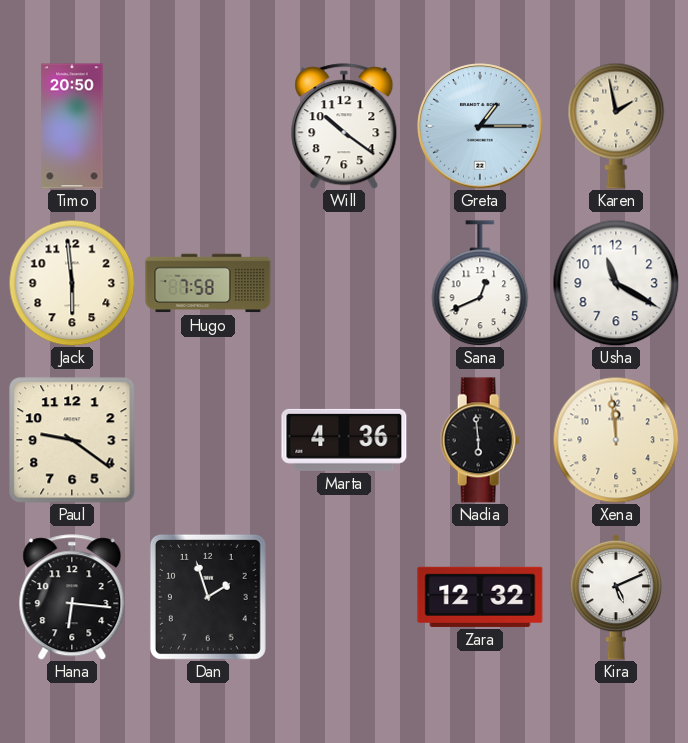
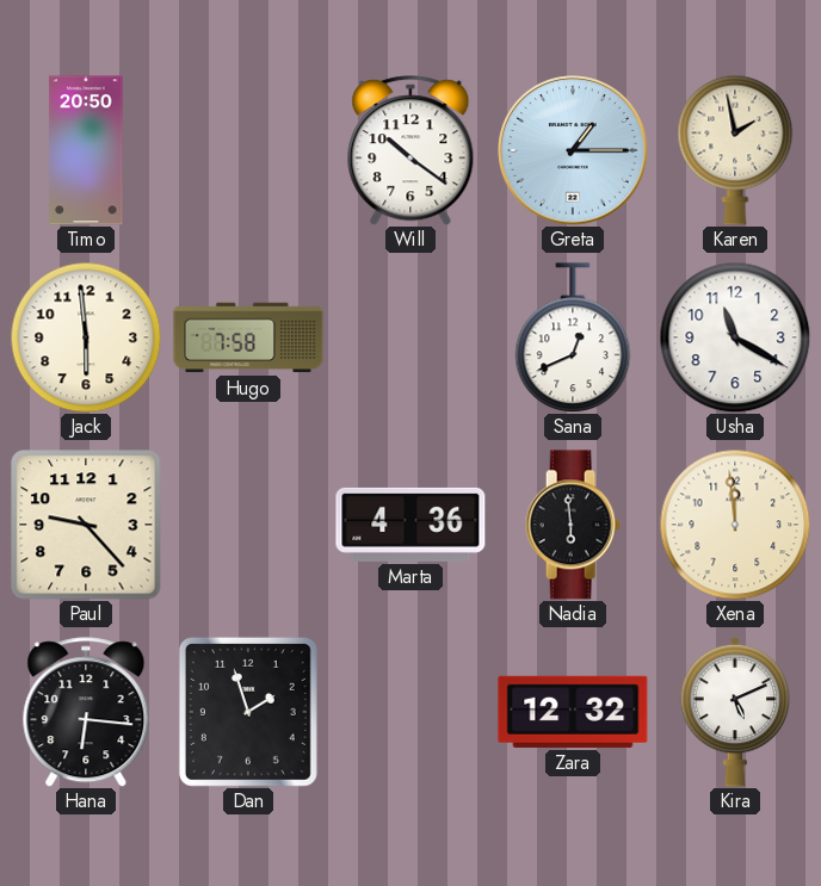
Paul: 9:21 -> 9:23
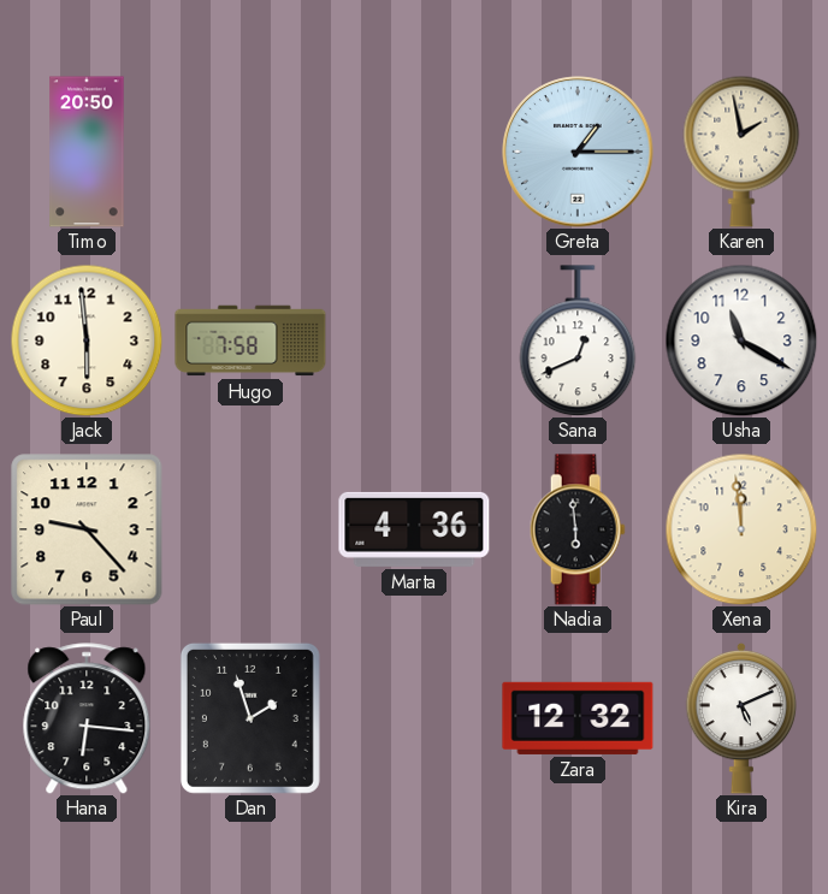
Will: 10:21 -> none
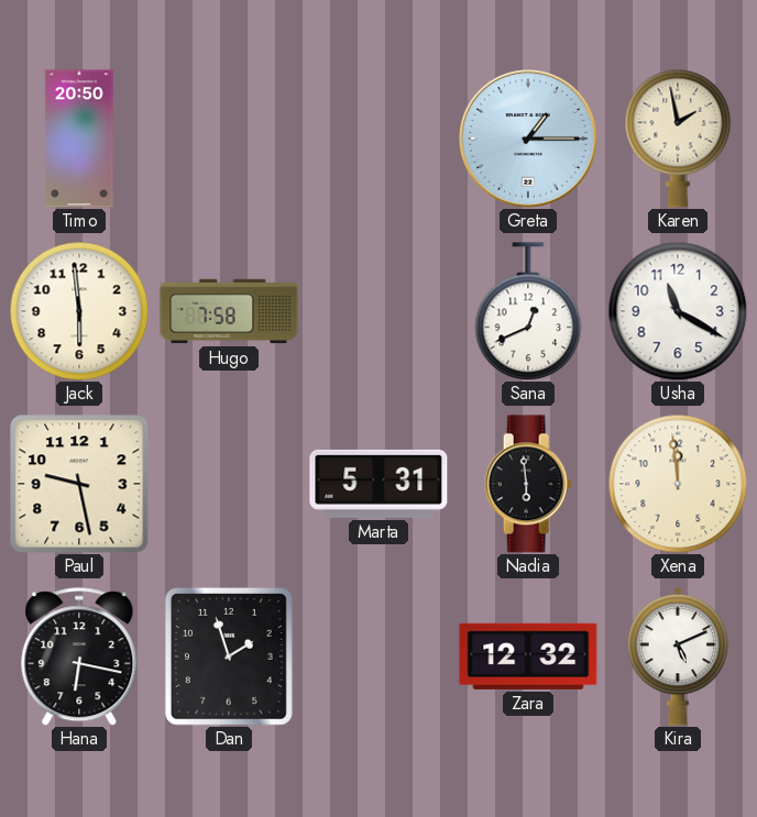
Paul: 9:23 -> 9:28
Marta: 4:36 -> 5:31
Hana: 6:16 -> 6:17
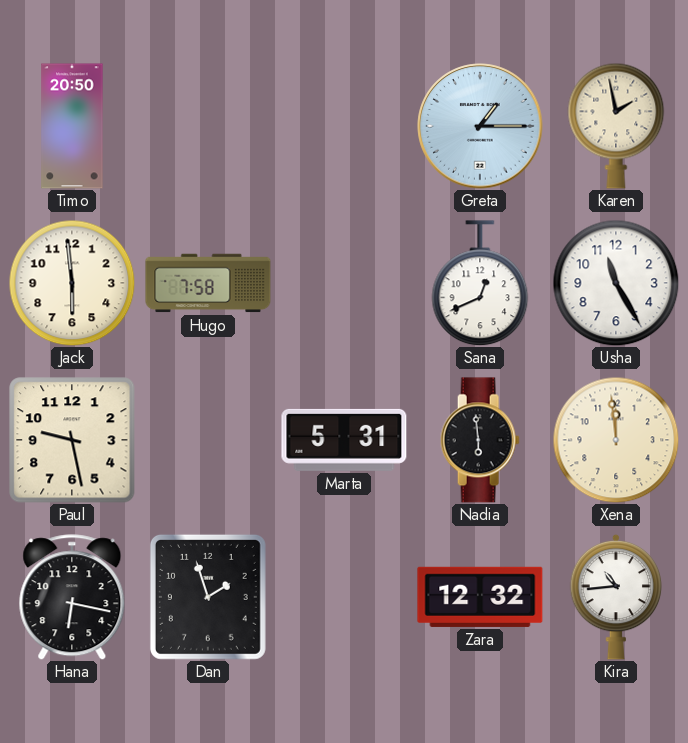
Usha: 11:20 -> 11:25
Kira: 5:11 -> 10:44
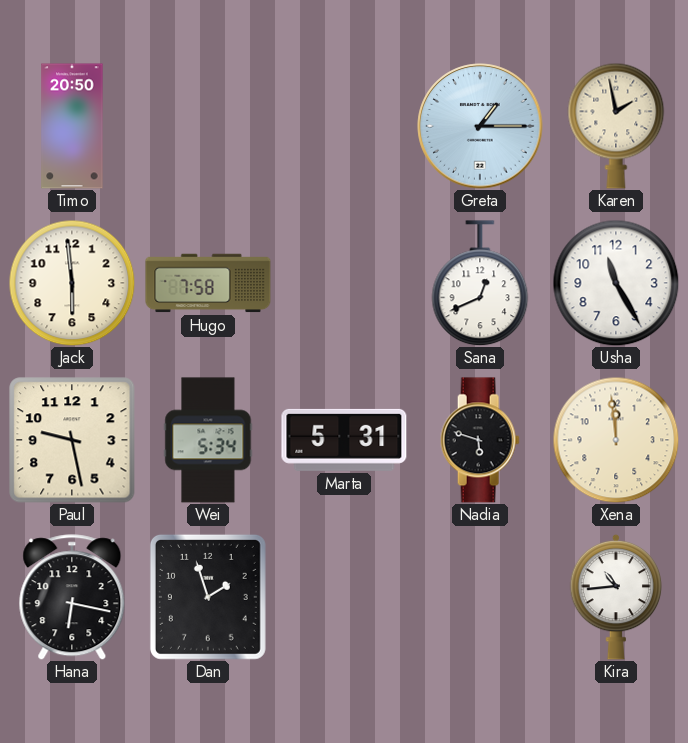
Wei: none -> 5:34
Nadia: 5:59 -> 5:48
Zara: 12:32 -> none
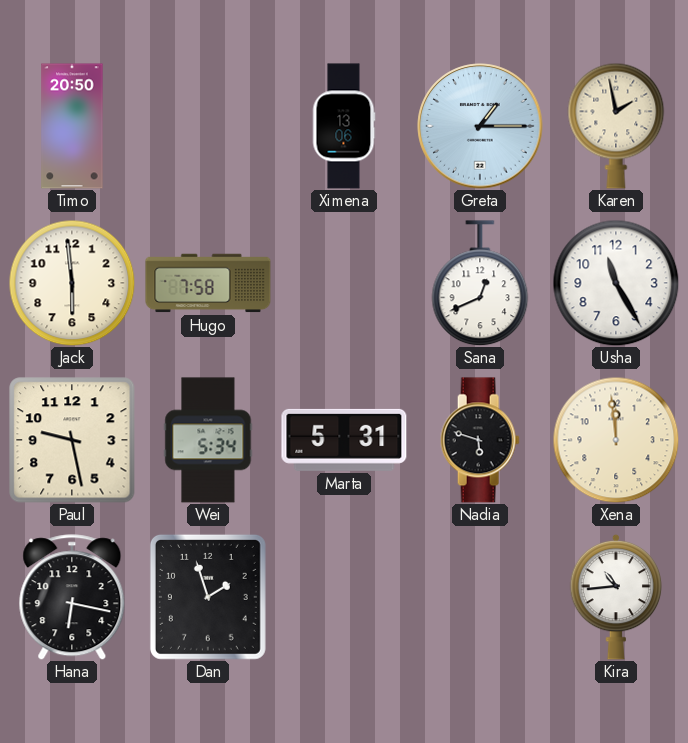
Ximena: none -> 13:06
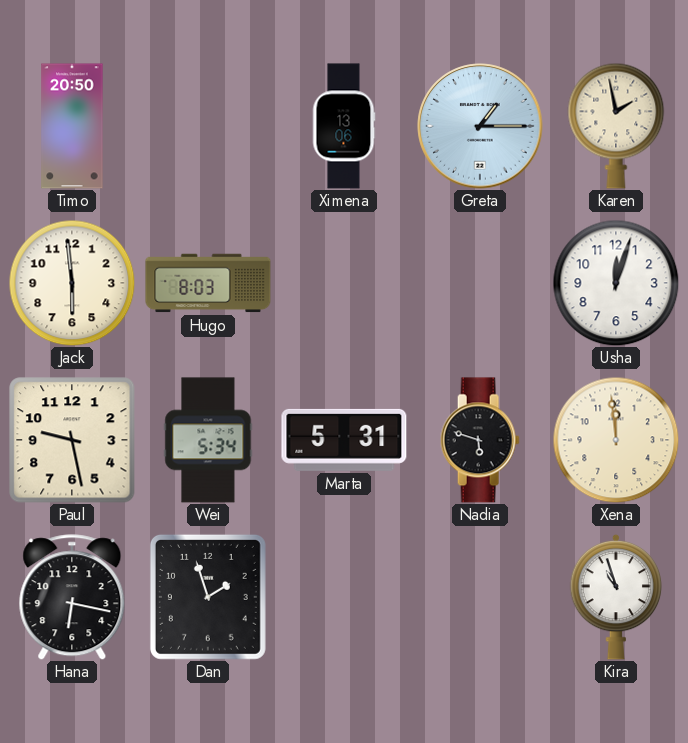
Hugo: 7:58 -> 8:03
Sana: 12:41 -> none
Usha: 11:25 -> 12:03
Kira: 10:44 -> 10:57
